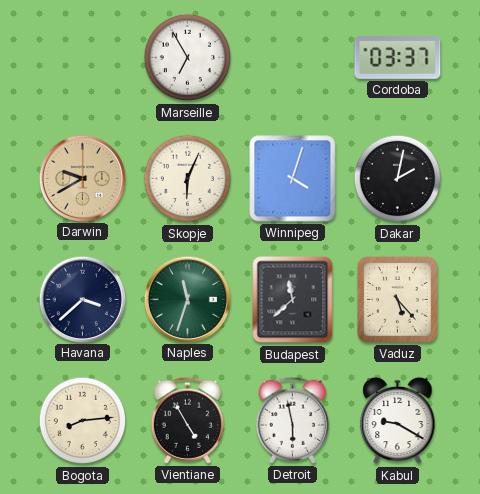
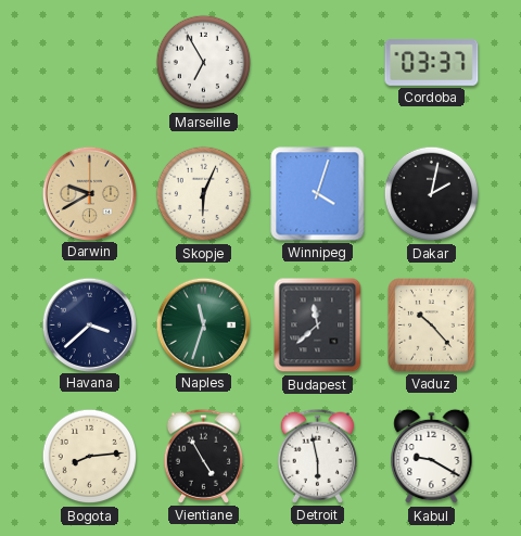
Vaduz: 5:23 -> 10:23
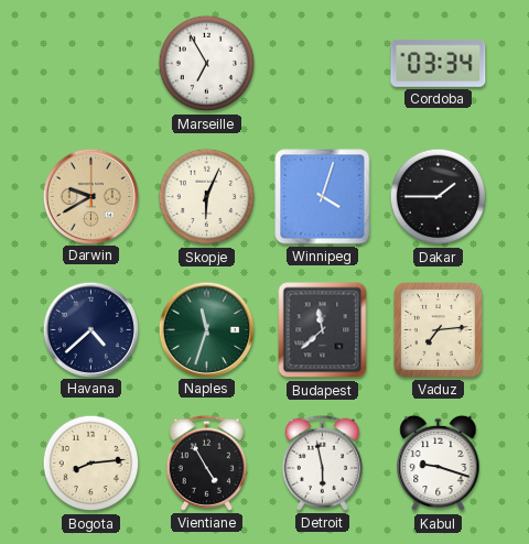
Cordoba: 03:37 -> 03:34
Dakar: 2:02 -> 1:45
Havana: 3:38 -> 4:38
Vaduz: 10:23 -> 7:14
Kabul: 9:20 -> 9:18
